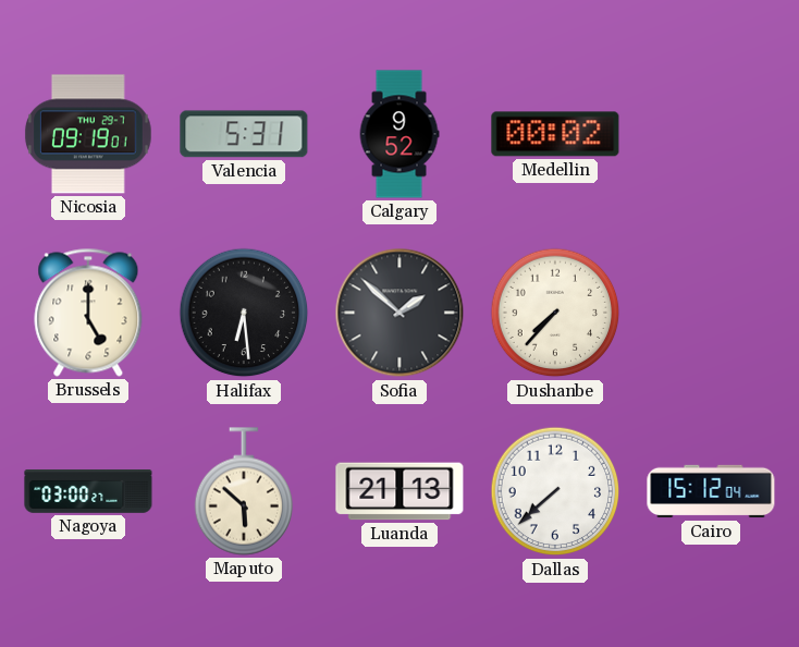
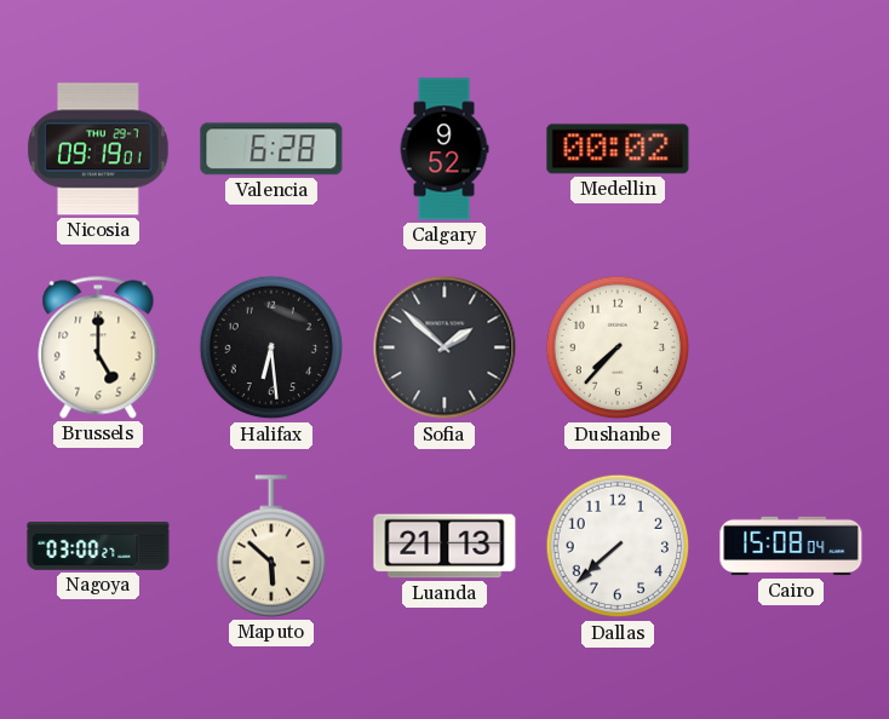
Valencia: 5:31 -> 6:28
Cairo: 15:12 -> 15:08
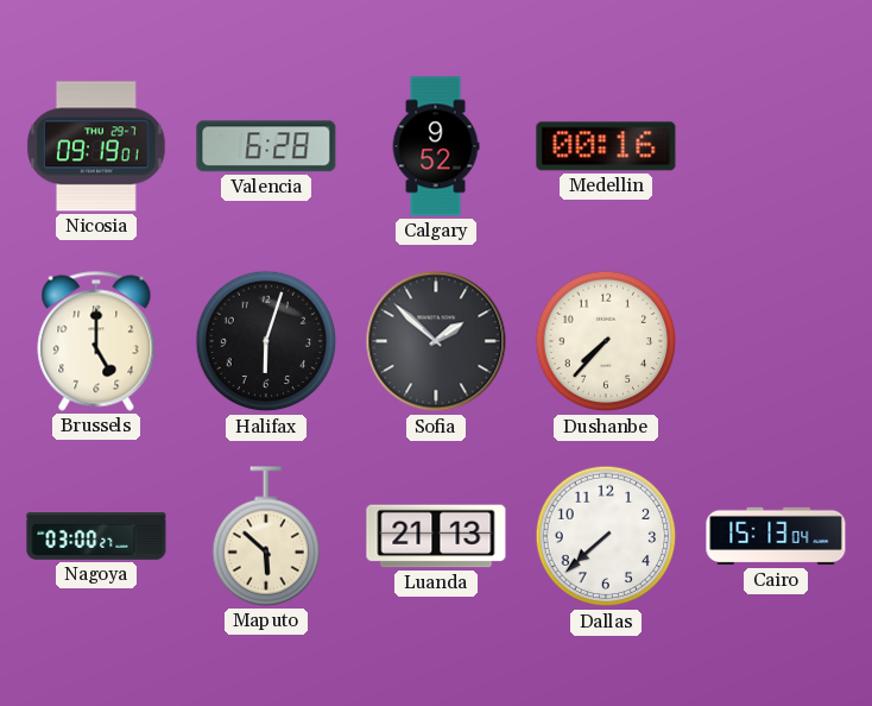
Medellin: 00:02 -> 00:16
Halifax: 6:29 -> 6:03
Cairo: 15:08 -> 15:13
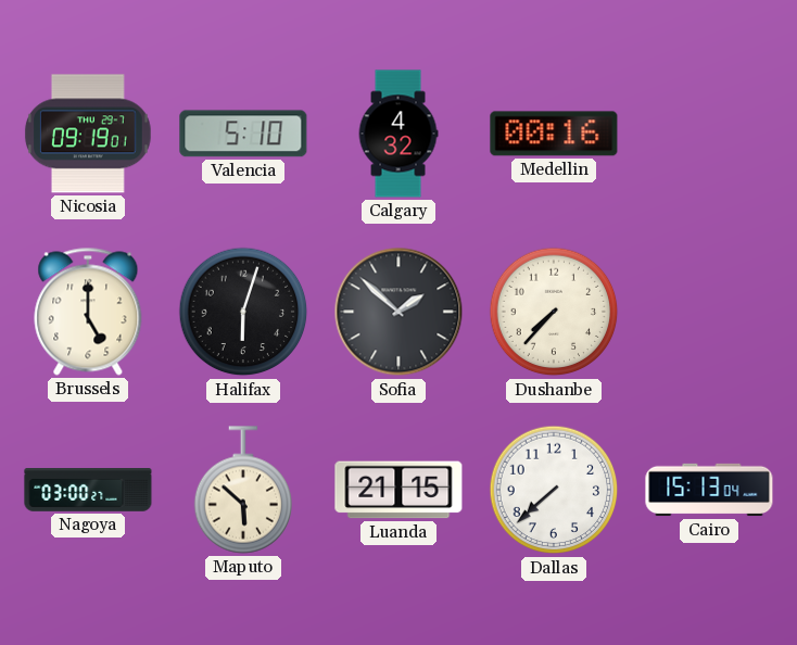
Valencia: 6:28 -> 5:10
Calgary: 9:52 -> 4:32
Luanda: 21:13 -> 21:15
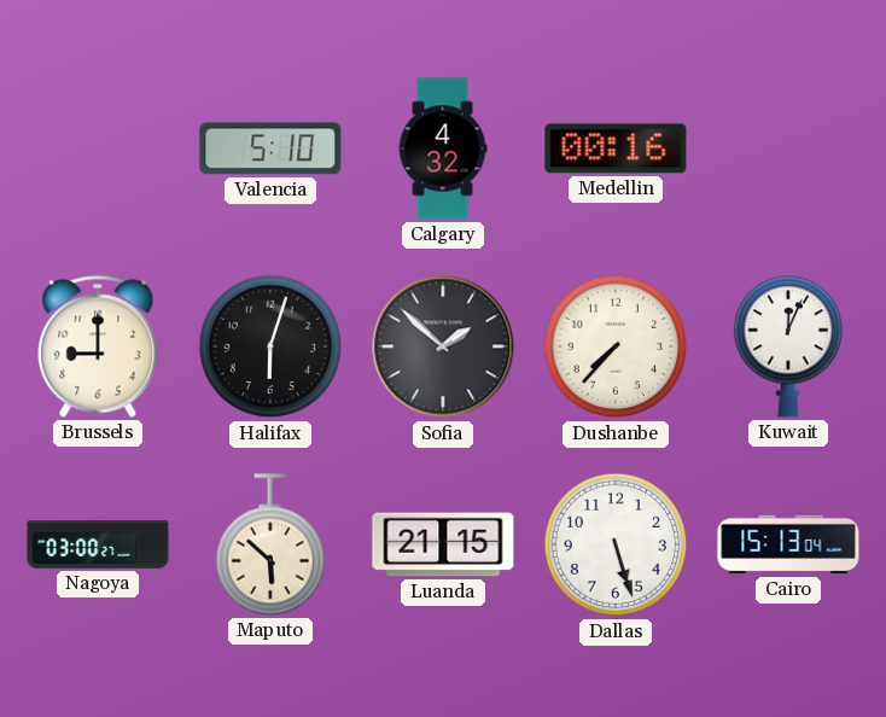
Nicosia: 09:19 -> none
Brussels: 5:00 -> 9:00
Kuwait: none -> 12:04
Dallas: 7:38 -> 5:27
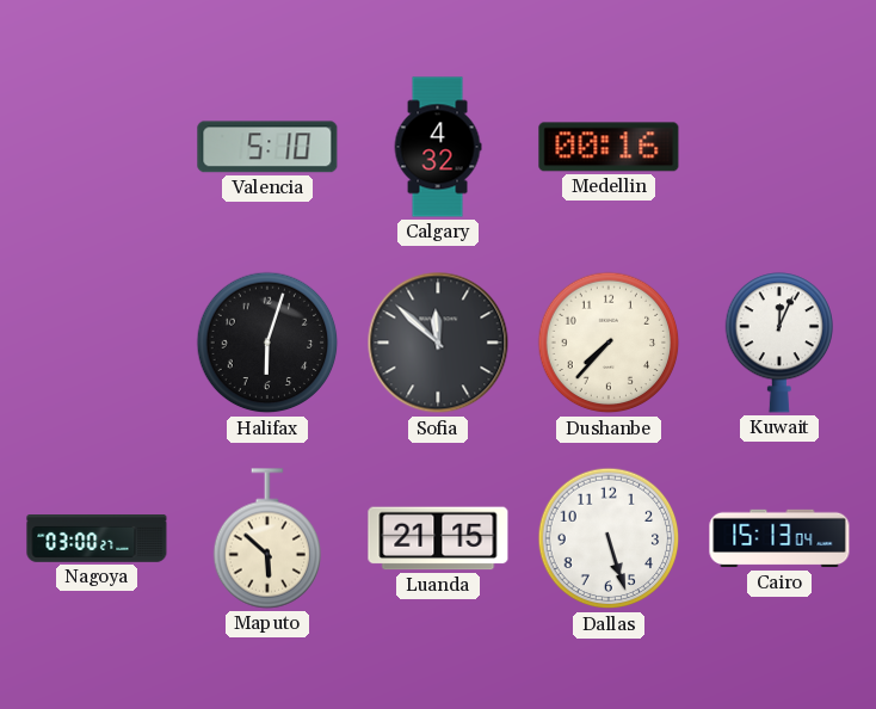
Brussels: 9:00 -> none
Sofia: 1:52 -> 11:52
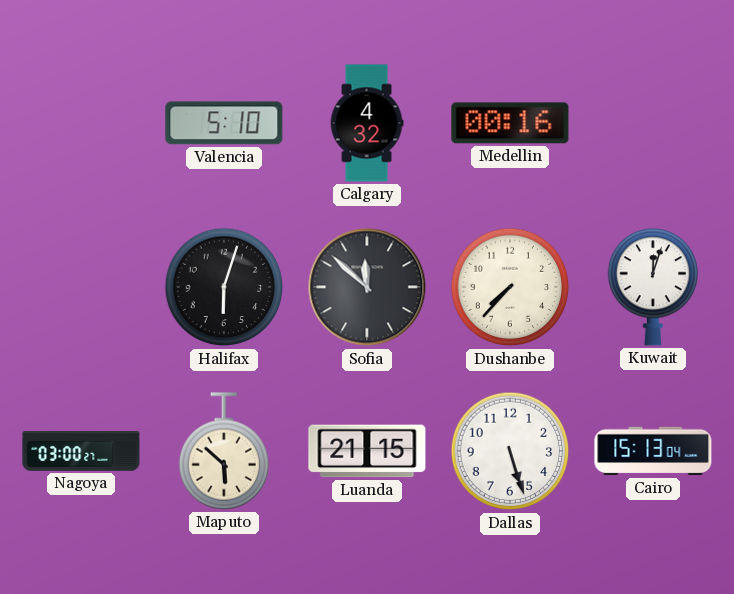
Kuwait: 12:04 -> 12:03
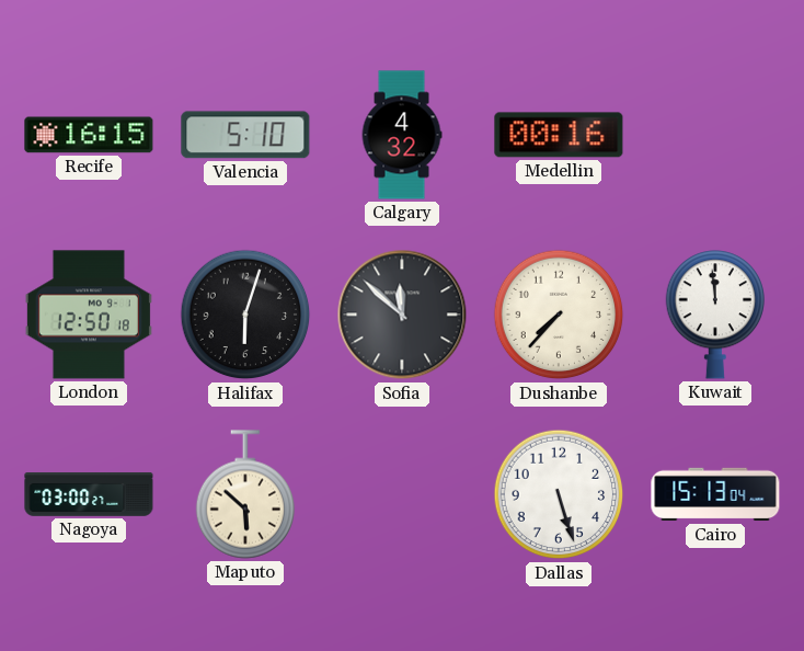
Recife: none -> 16:15
London: none -> 12:50
Kuwait: 12:03 -> 11:59
Luanda: 21:15 -> none
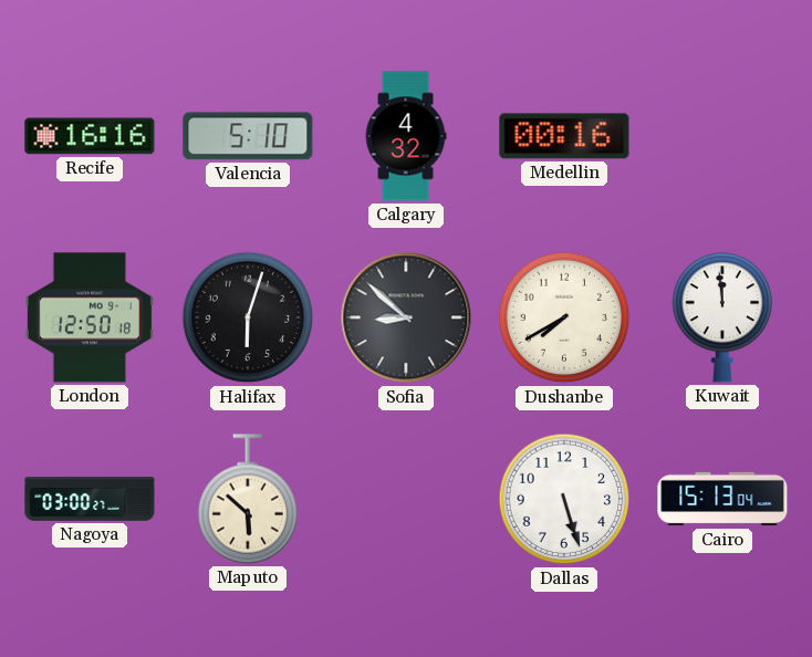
Recife: 16:15 -> 16:16
Sofia: 11:52 -> 8:52
Dushanbe: 7:37 -> 7:40
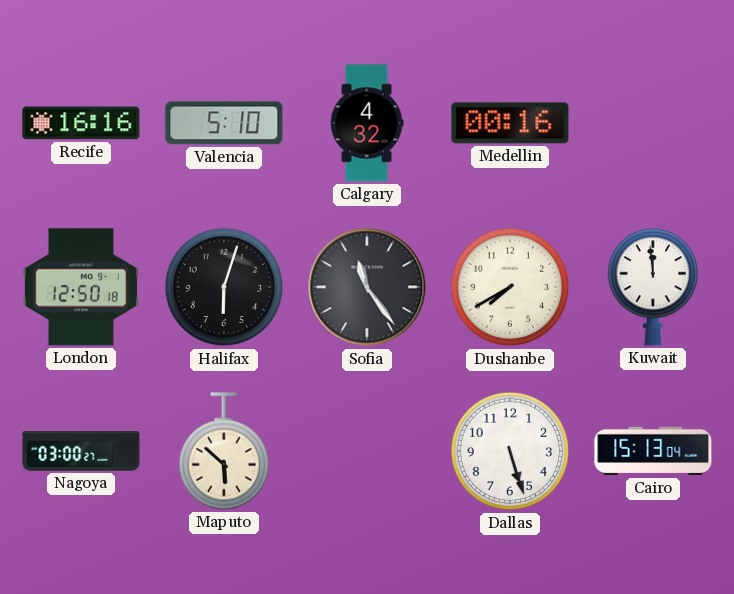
Sofia: 8:52 -> 11:24
